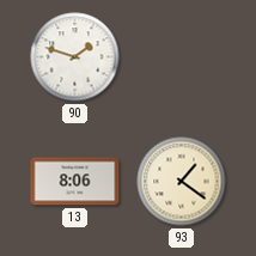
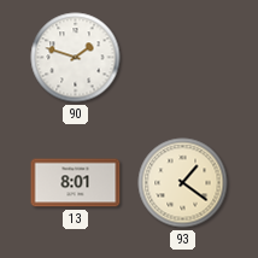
13: 8:06 -> 8:01
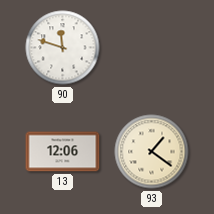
90: 1:48 -> 11:48
13: 8:01 -> 12:06
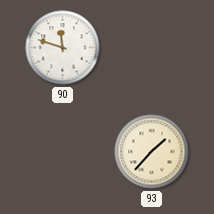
13: 12:06 -> none
93: 1:21 -> 1:37
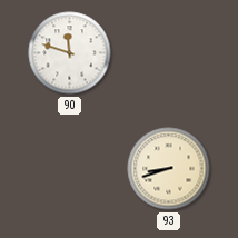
93: 1:37 -> 8:42
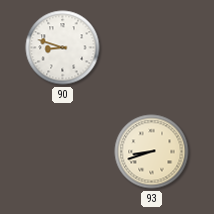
90: 11:48 -> 8:48
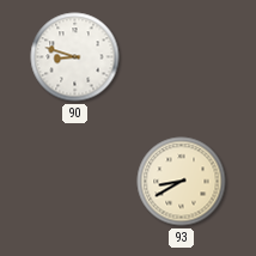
93: 8:42 -> 8:40
